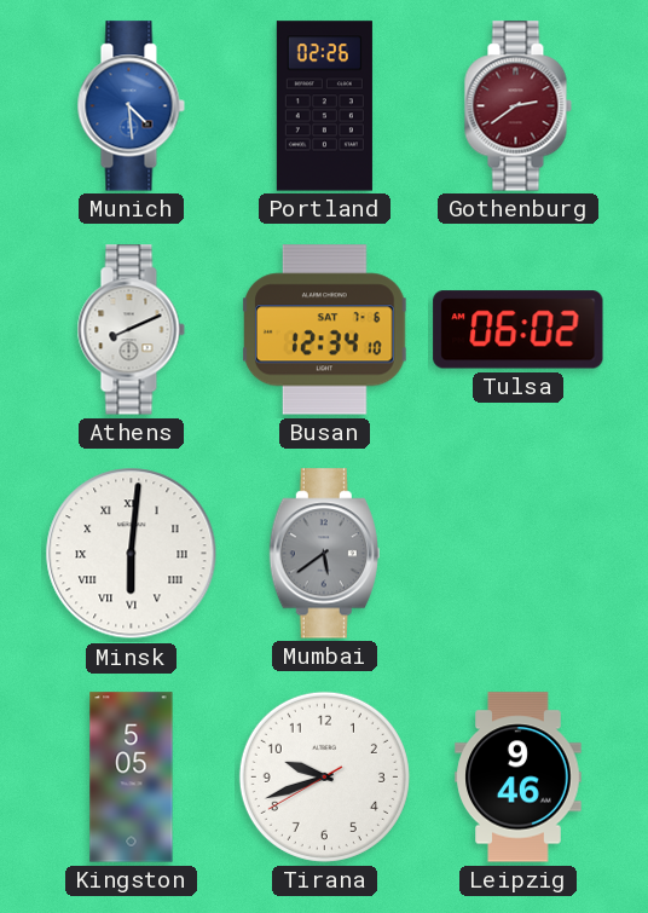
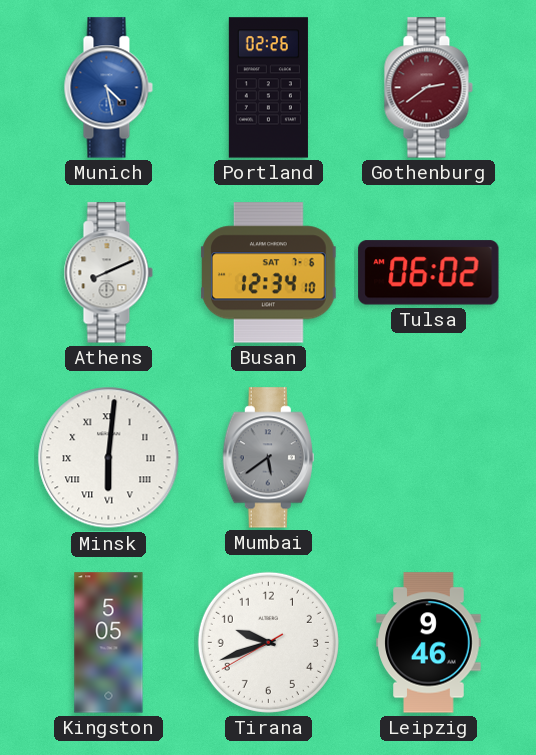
Munich: 4:29 -> 4:28
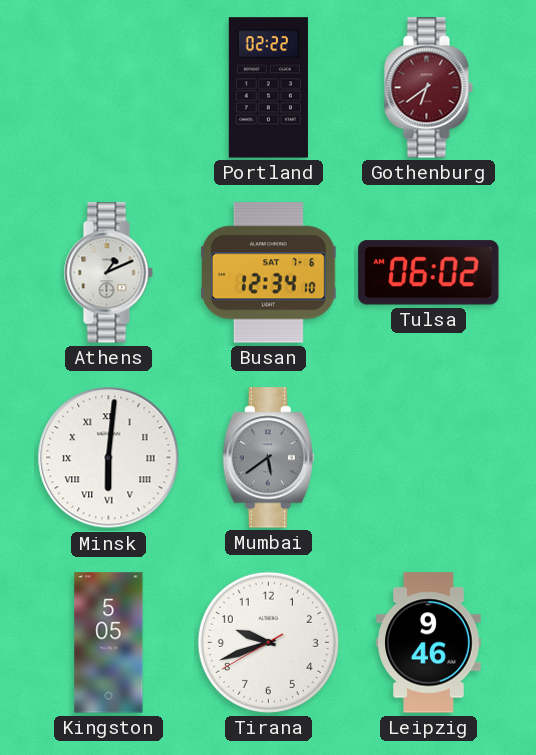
Munich: 4:28 -> none
Portland: 02:26 -> 02:22
Gothenburg: 2:39 -> 6:39
Athens: 8:11 -> 1:11
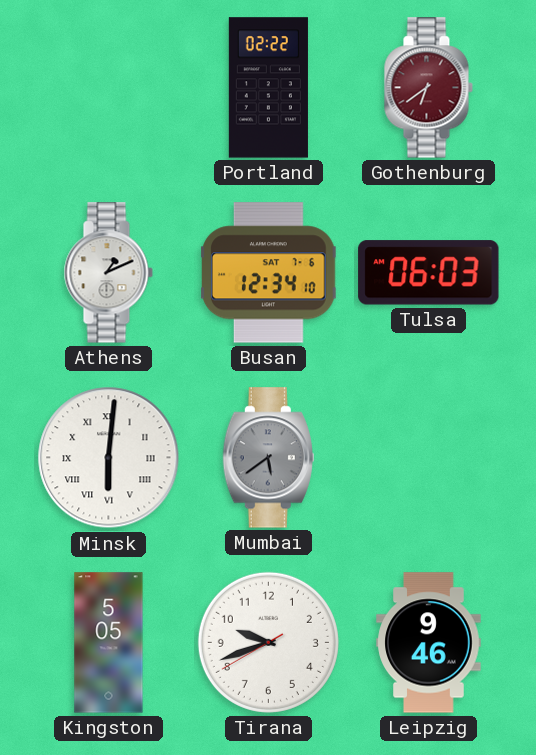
Tulsa: 06:02 -> 06:03
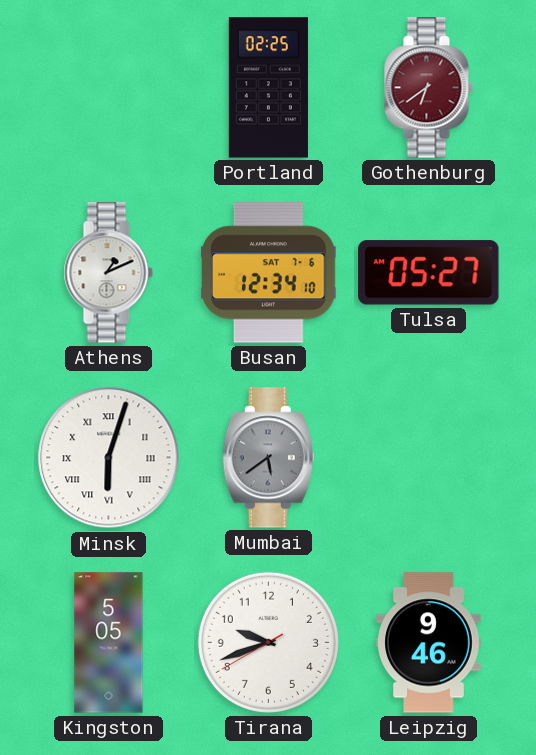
Portland: 02:22 -> 02:25
Tulsa: 06:03 -> 05:27
Minsk: 6:01 -> 6:03
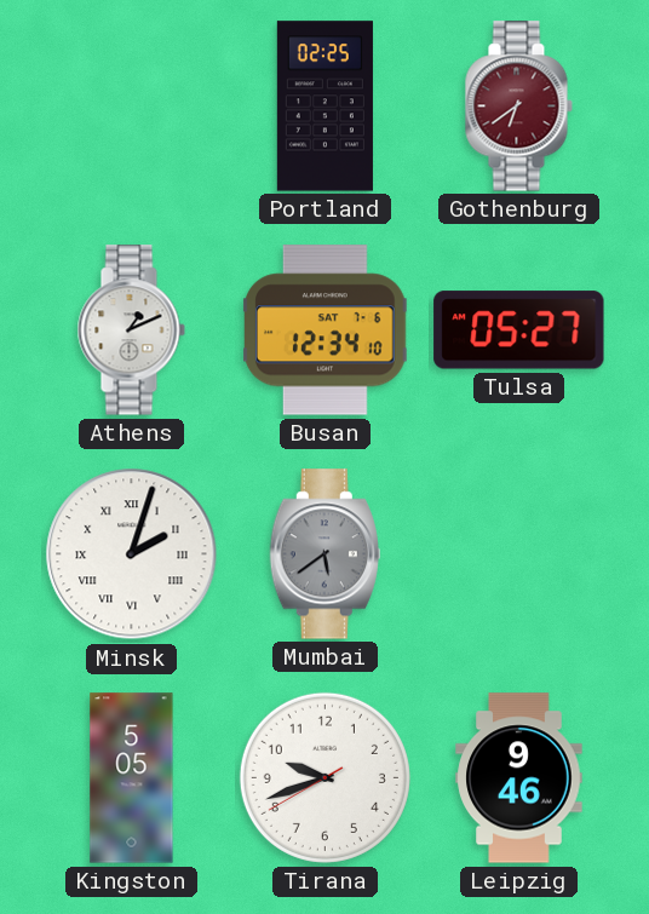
Minsk: 6:03 -> 2:03
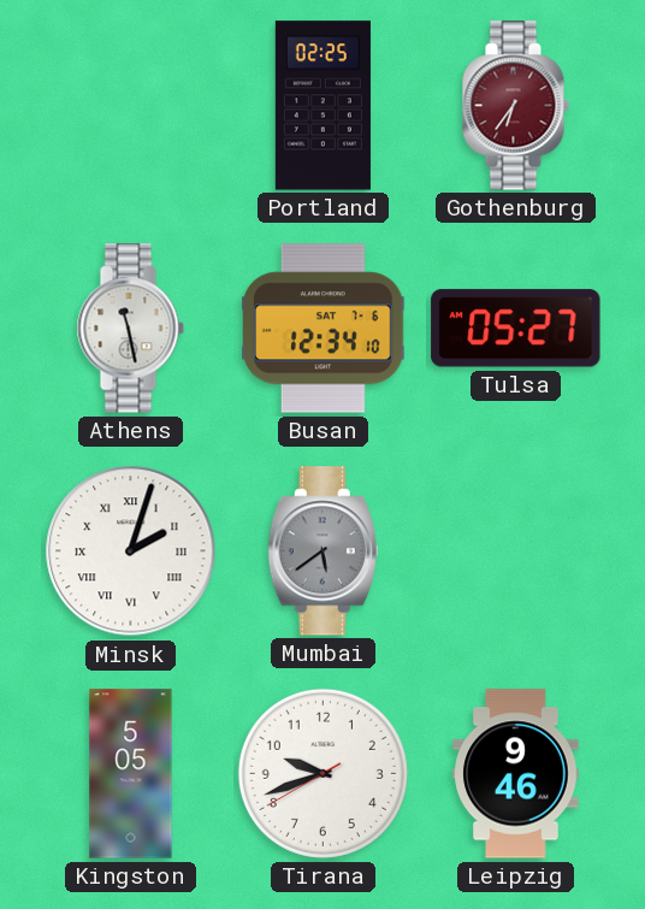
Gothenburg: 6:39 -> 6:36
Athens: 1:11 -> 11:28
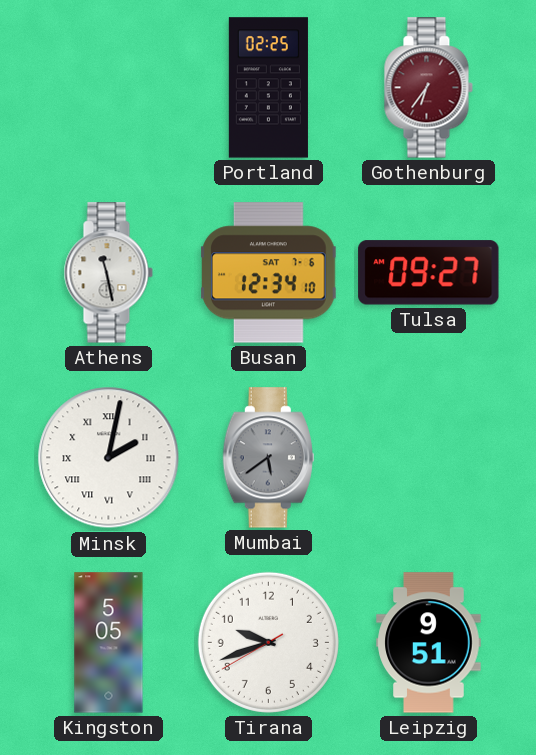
Tulsa: 05:27 -> 09:27
Minsk: 2:03 -> 2:02
Leipzig: 9:46 -> 9:51
